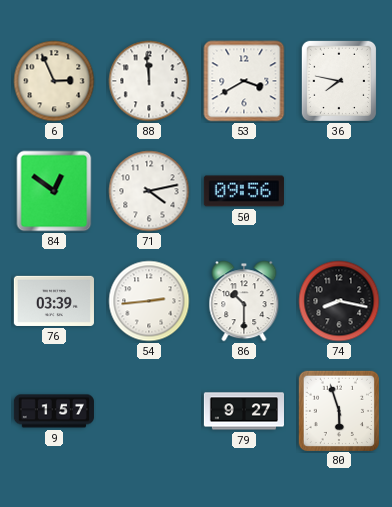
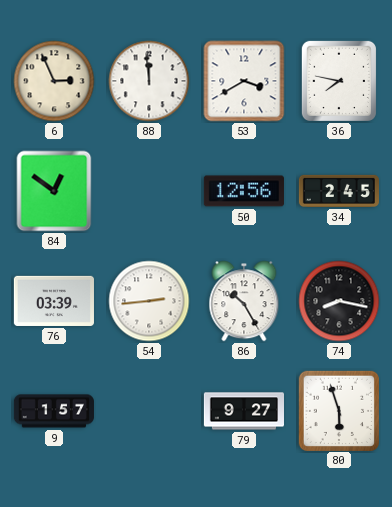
71: 4:13 -> none
50: 09:56 -> 12:56
34: none -> 2:45
86: 10:30 -> 10:25
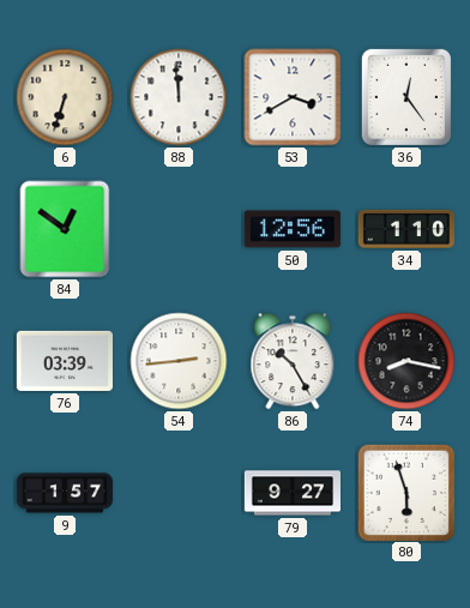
6: 2:56 -> 6:33
36: 7:47 -> 12:24
34: 2:45 -> 1:10
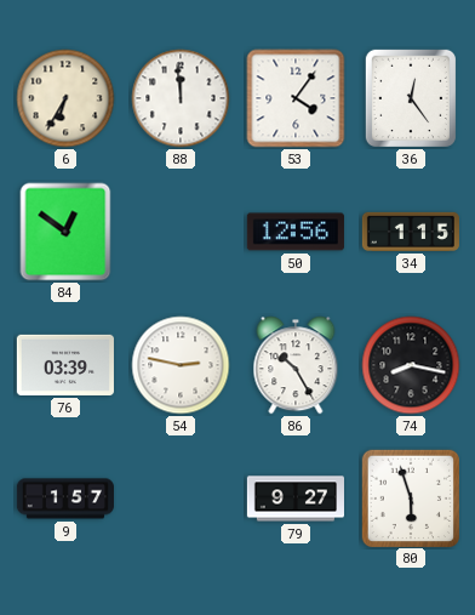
6: 6:33 -> 6:35
53: 3:40 -> 4:06
34: 1:10 -> 1:15
54: 2:44 -> 2:47
